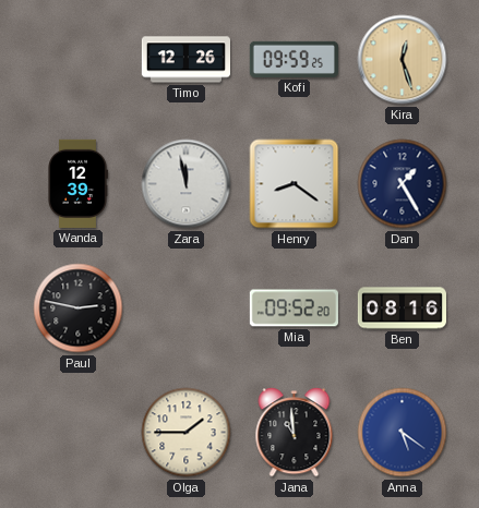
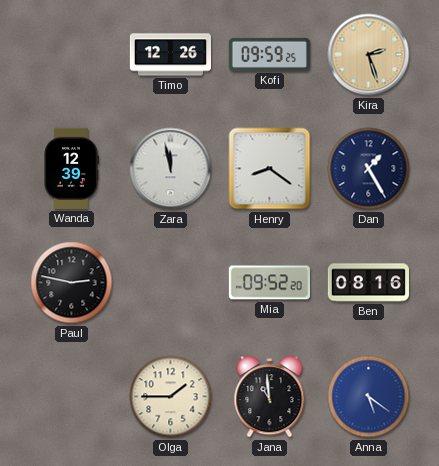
Kira: 12:27 -> 2:27
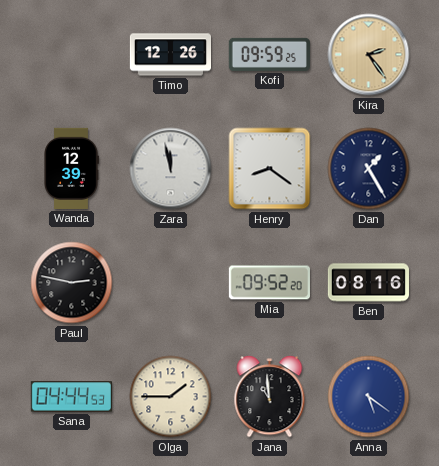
Kira: 2:27 -> 2:24
Sana: none -> 04:44
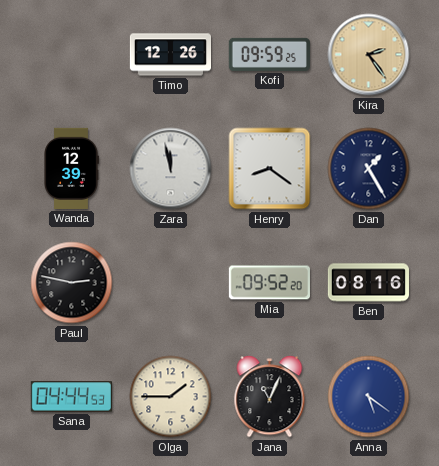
Jana: 10:59 -> 11:04
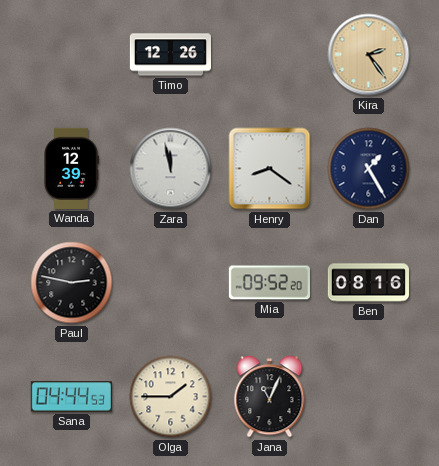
Kofi: 09:59 -> none
Anna: 5:21 -> none
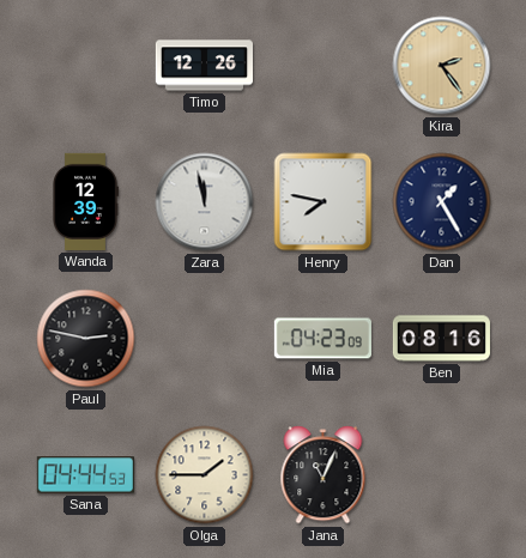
Henry: 8:21 -> 7:47
Mia: 09:52 -> 04:23
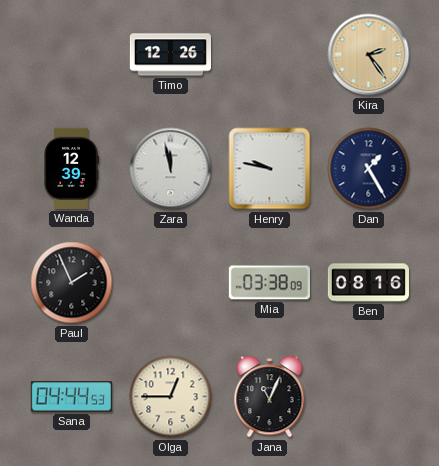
Henry: 7:47 -> 9:47
Paul: 2:47 -> 1:56
Mia: 04:23 -> 03:38
Olga: 1:45 -> 12:45
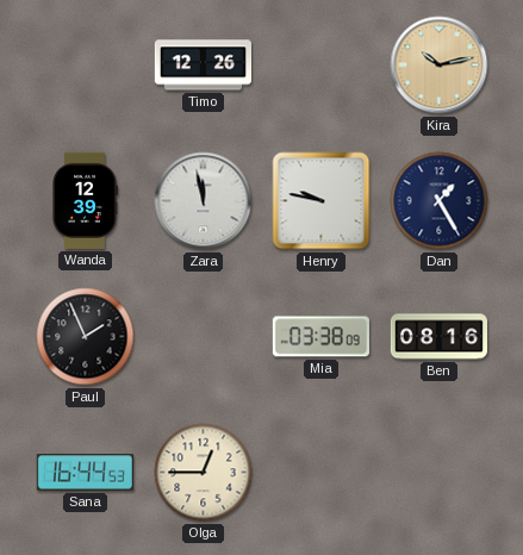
Kira: 2:24 -> 10:13
Sana: 04:44 -> 16:44
Jana: 11:04 -> none
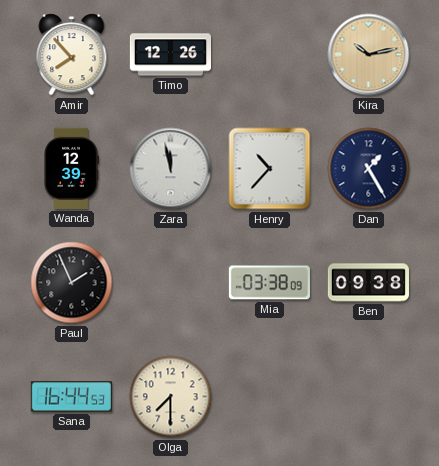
Amir: none -> 7:53
Henry: 9:47 -> 10:37
Ben: 08:16 -> 09:38
Olga: 12:45 -> 7:30
